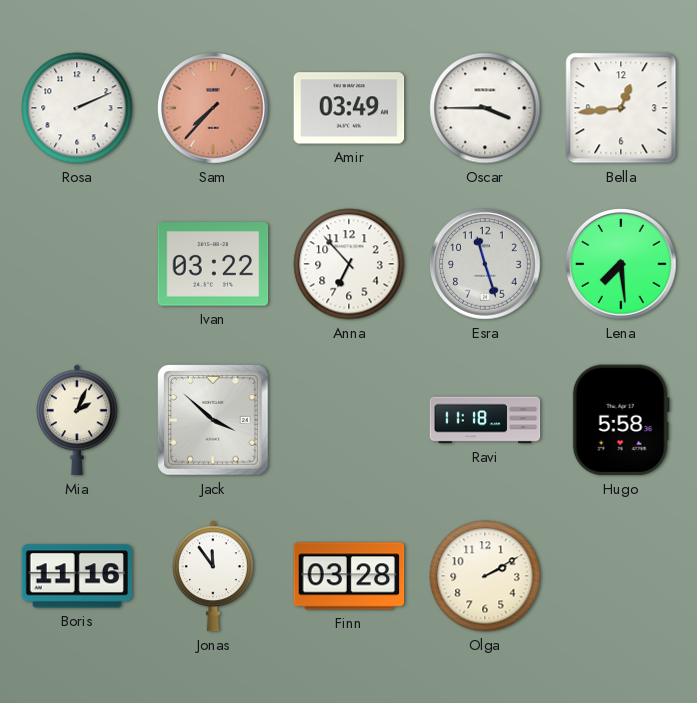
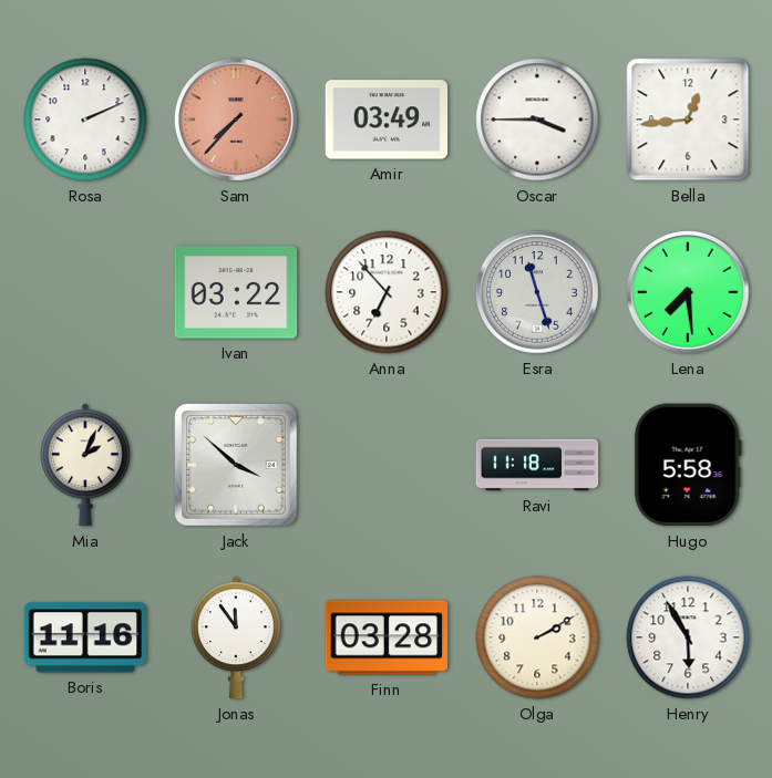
Henry: none -> 5:55
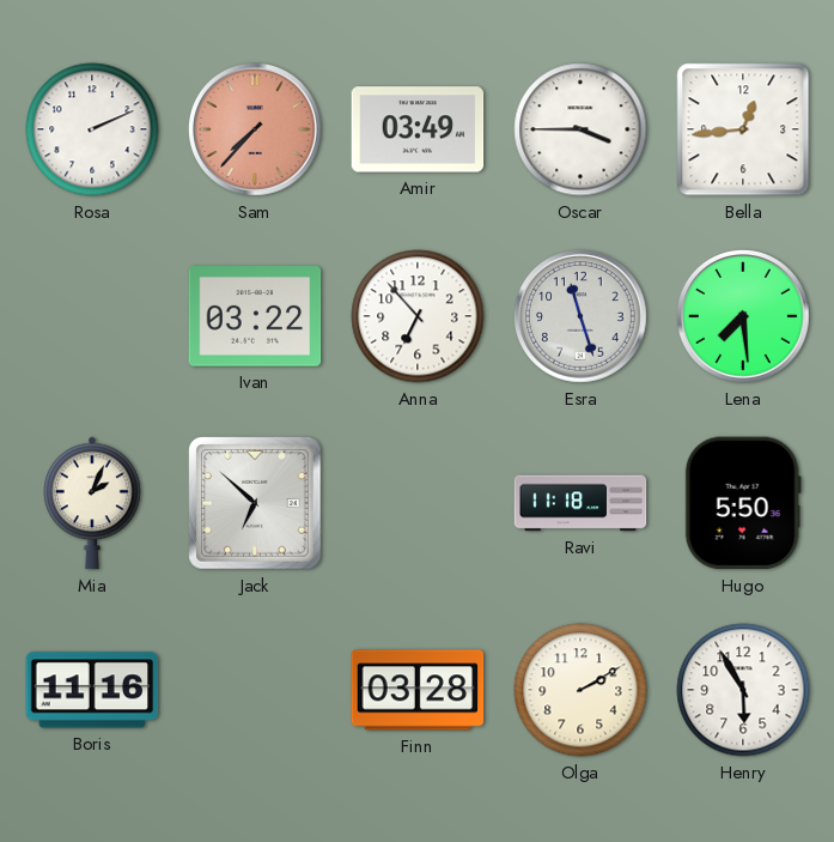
Jack: 3:52 -> 6:52
Hugo: 5:58 -> 5:50
Jonas: 11:54 -> none
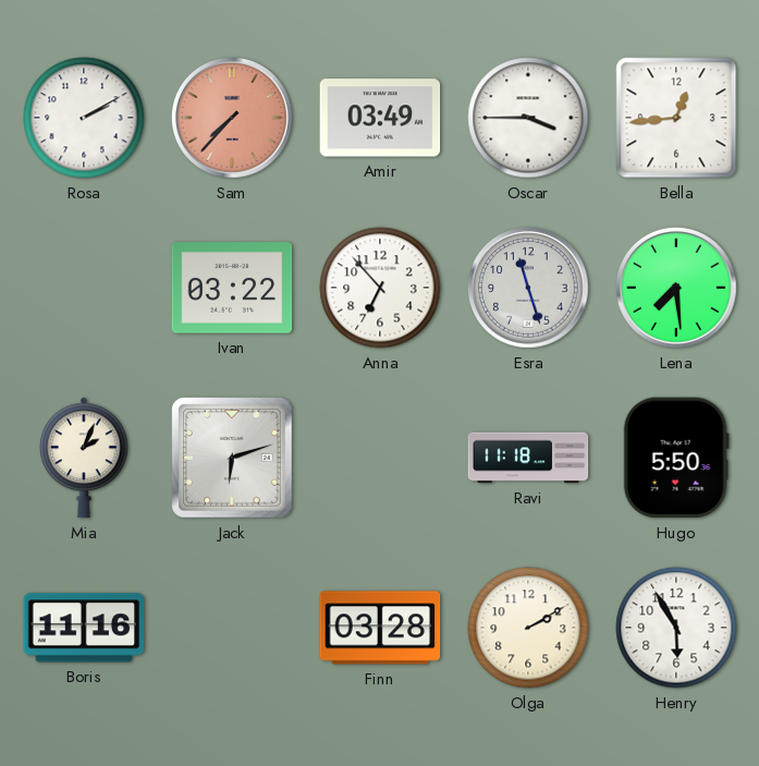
Rosa: 2:11 -> 2:10
Jack: 6:52 -> 6:12
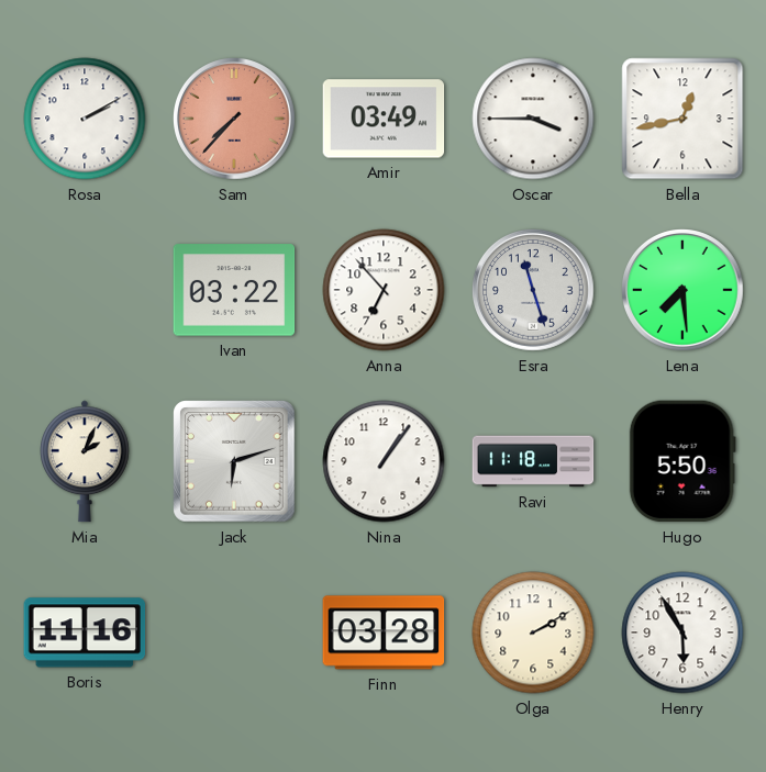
Bella: 12:44 -> 12:43
Nina: none -> 1:06
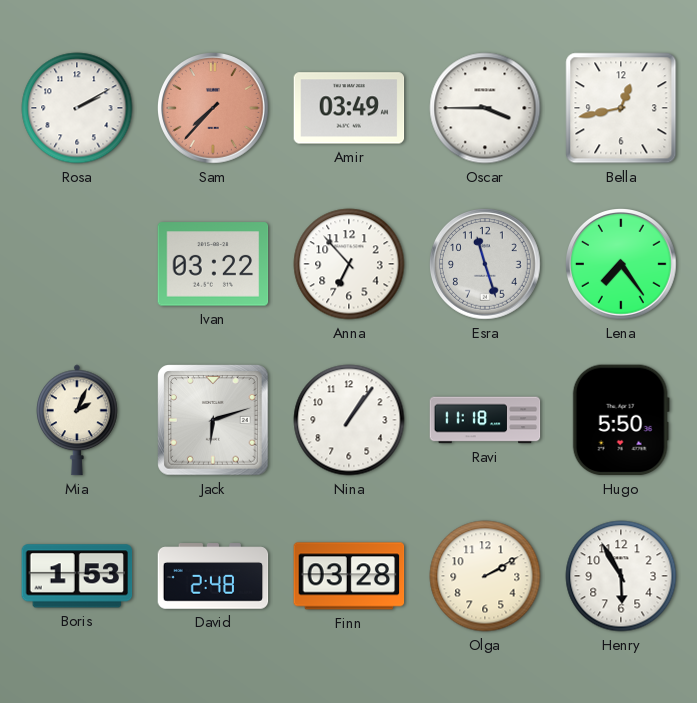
Lena: 7:29 -> 7:24
Boris: 11:16 -> 1:53
David: none -> 2:48
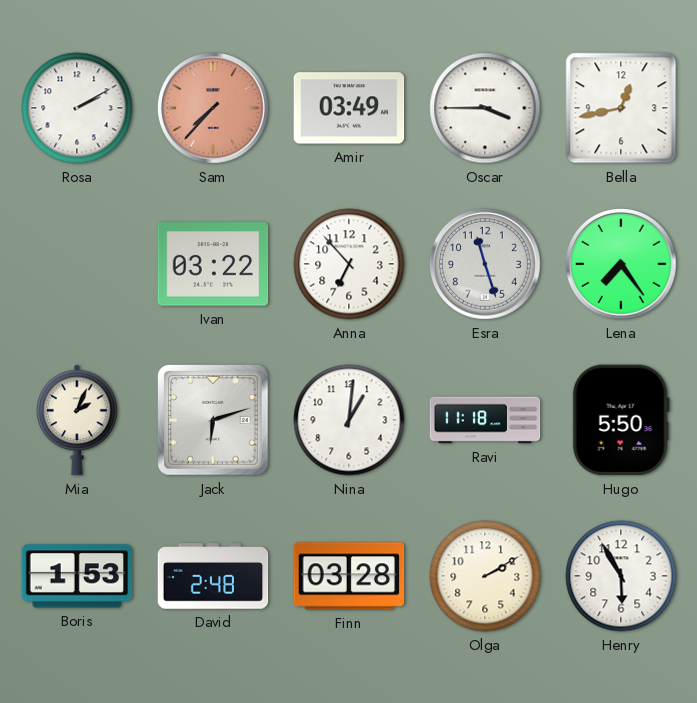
Nina: 1:06 -> 1:01
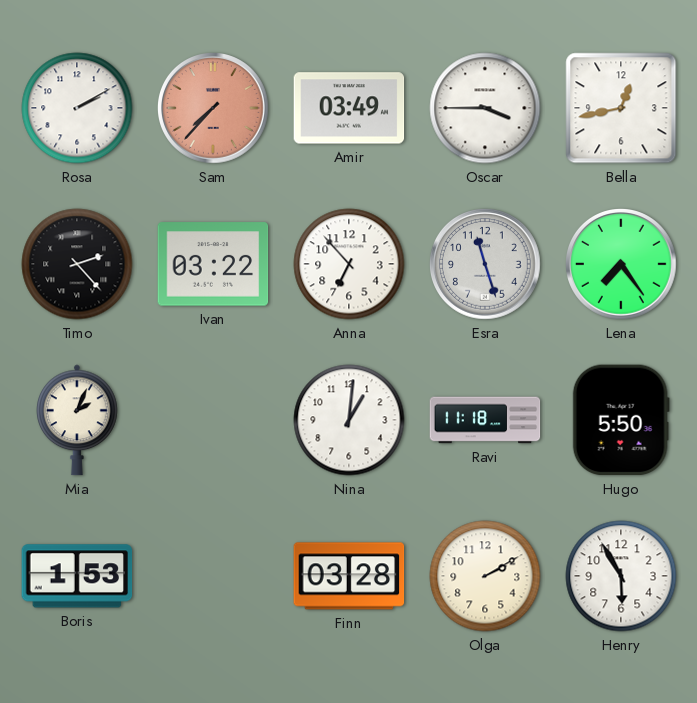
Timo: none -> 2:23
Jack: 6:12 -> none
David: 2:48 -> none
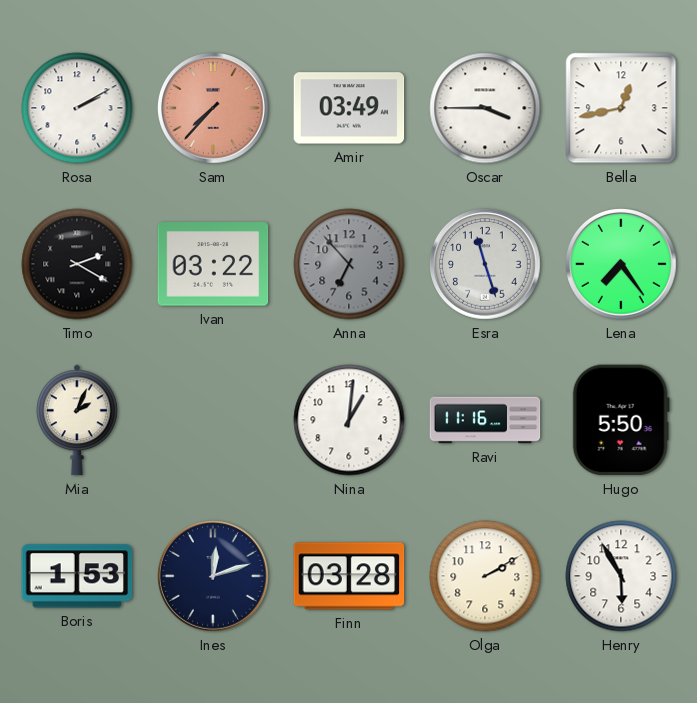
Timo: 2:23 -> 2:20
Anna dial: white -> grey
Ravi: 11:18 -> 11:16
Ines: none -> 12:12
